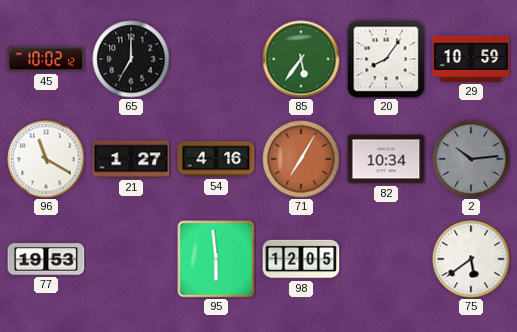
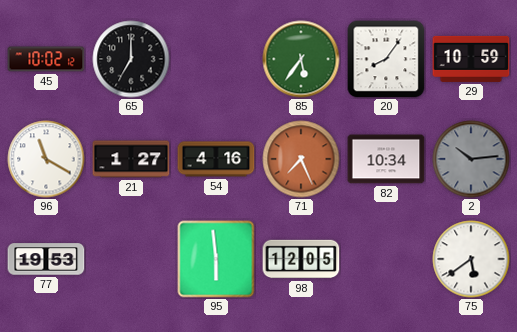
71: 7:05 -> 7:26
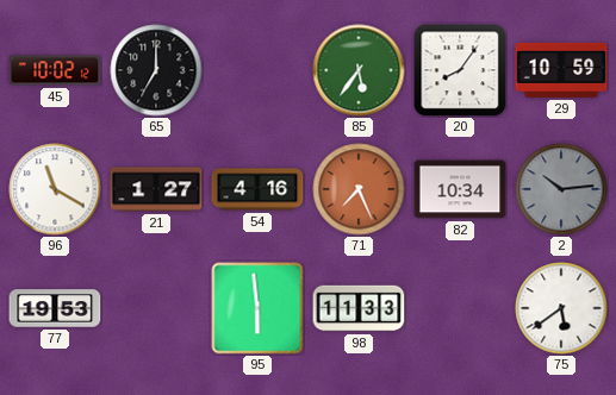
98: 12:05 -> 11:33
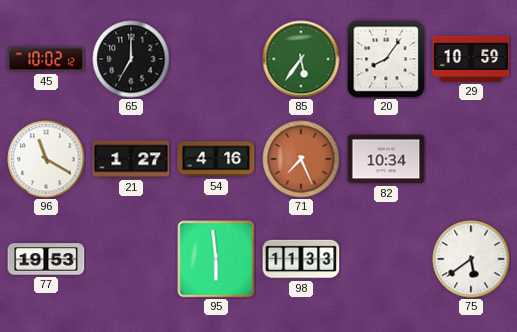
2: 10:14 -> none
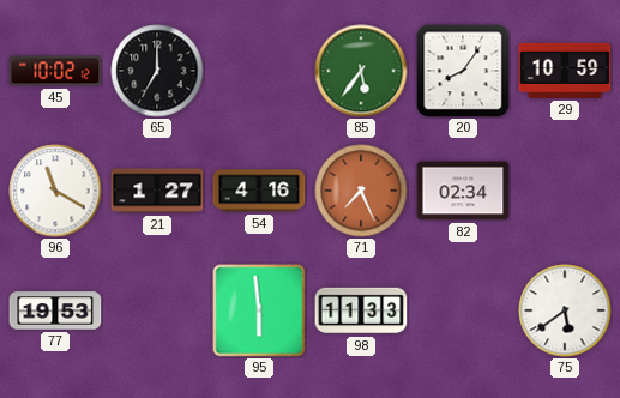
82: 10:34 -> 02:34
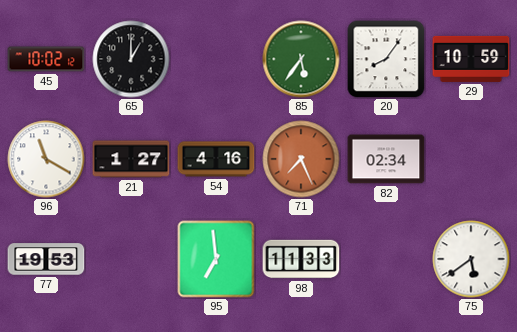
65: 7:00 -> 1:00
95: 5:59 -> 6:59
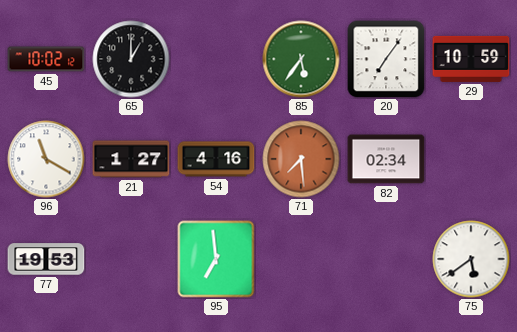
20: 8:06 -> 7:06
71: 7:26 -> 7:29
98: 11:33 -> none
